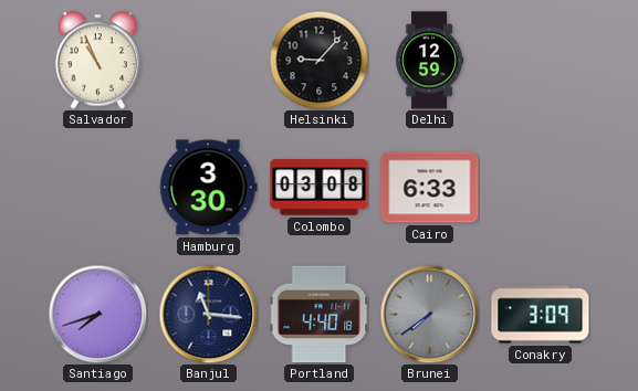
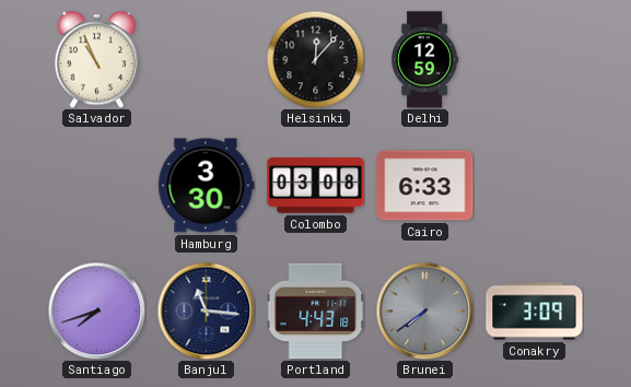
Helsinki: 9:07 -> 12:07
Portland: 4:40 -> 4:43
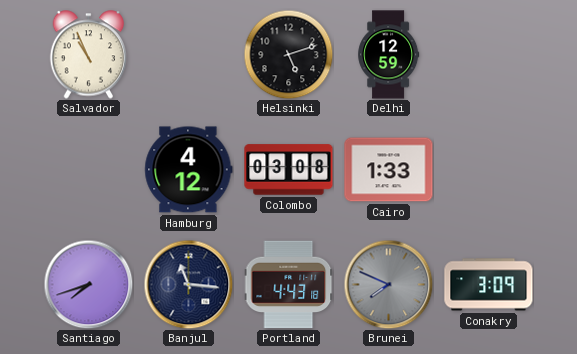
Helsinki: 12:07 -> 5:12
Hamburg: 3:30 -> 4:12
Cairo: 6:33 -> 1:33
Brunei: 7:39 -> 7:49
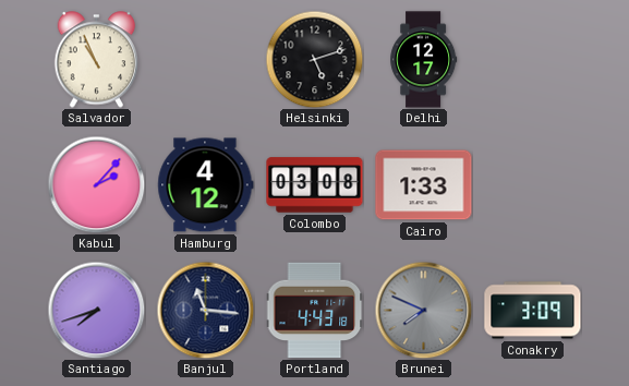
Delhi: 12:59 -> 12:17
Kabul: none -> 2:07
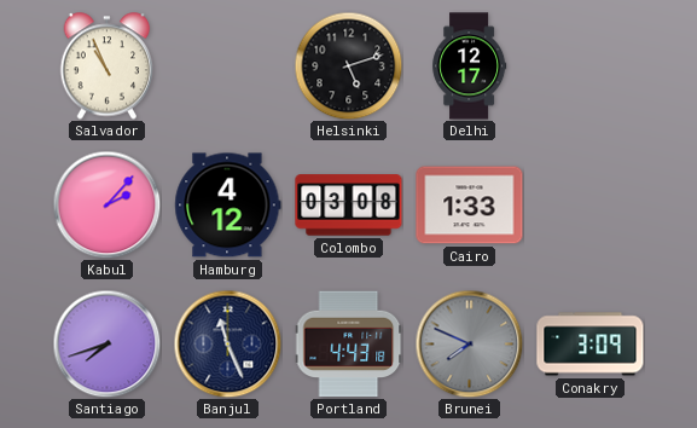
Banjul: 11:16 -> 11:26
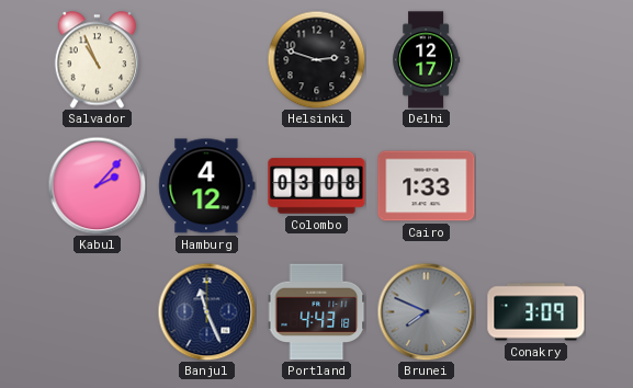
Helsinki: 5:12 -> 2:48
Santiago: 7:42 -> none
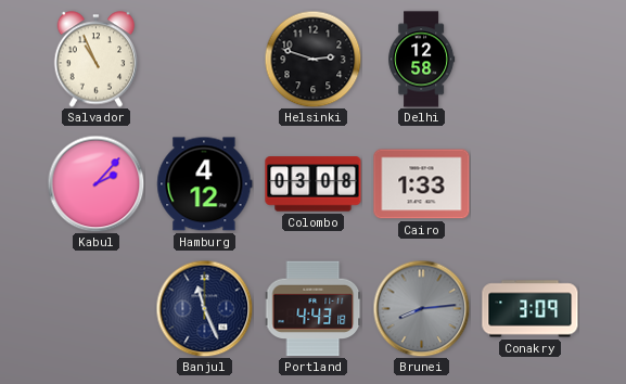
Delhi: 12:17 -> 12:58
Brunei: 7:49 -> 8:14
